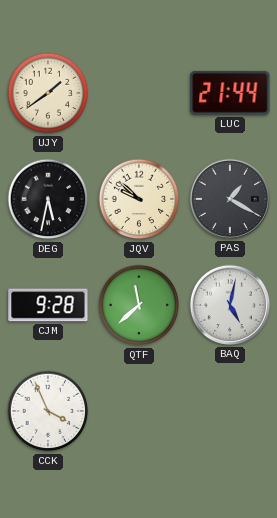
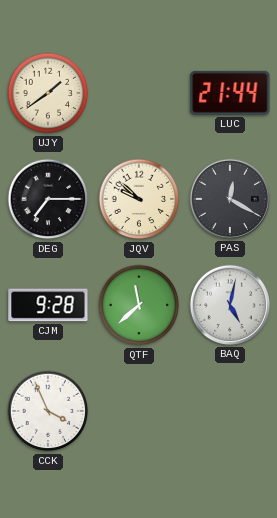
DEG: 5:32 -> 7:15
PAS: 1:20 -> 12:20
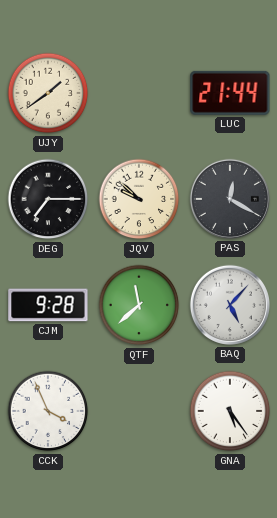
BAQ: 5:02 -> 5:07
GNA: none -> 5:24
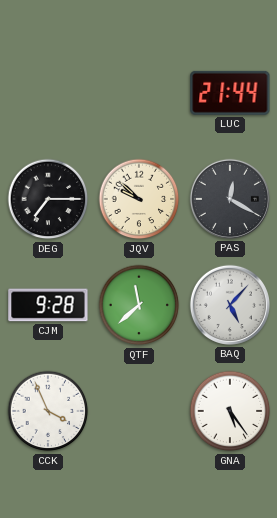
UJY: 1:39 -> none
